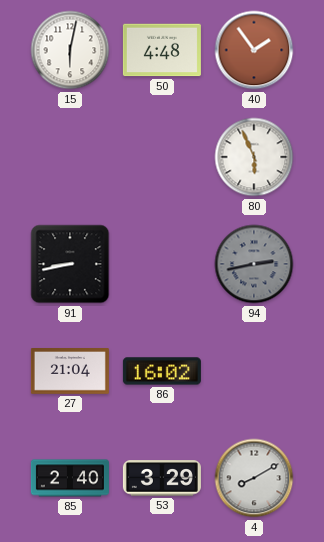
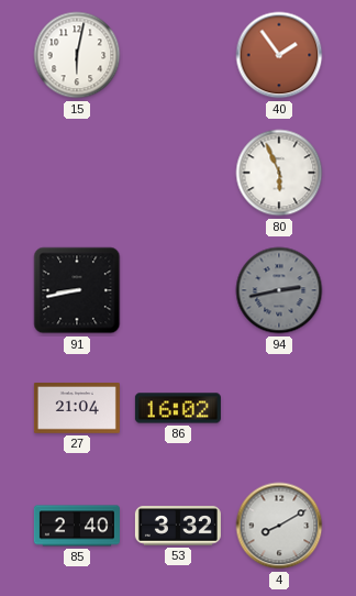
50: 4:48 -> none
53: 3:29 -> 3:32
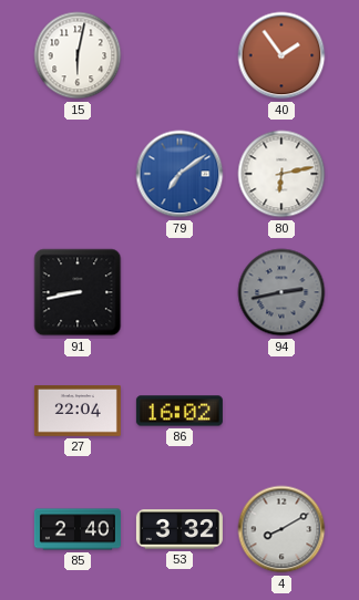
79: none -> 7:09
80: 5:56 -> 6:13
27: 21:04 -> 22:04
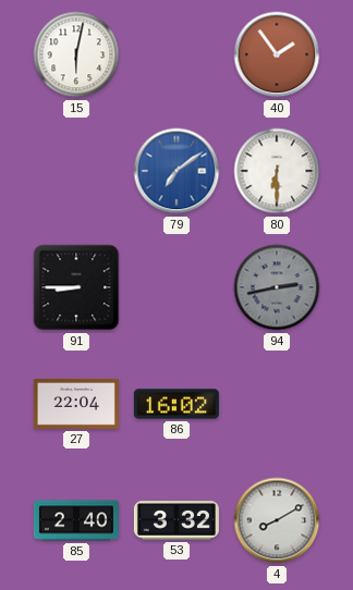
80: 6:13 -> 6:30
91: 8:43 -> 8:45
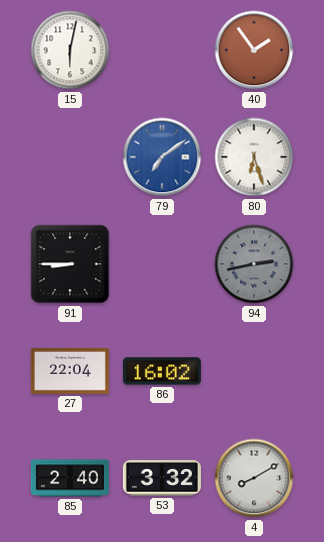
80: 6:30 -> 6:27
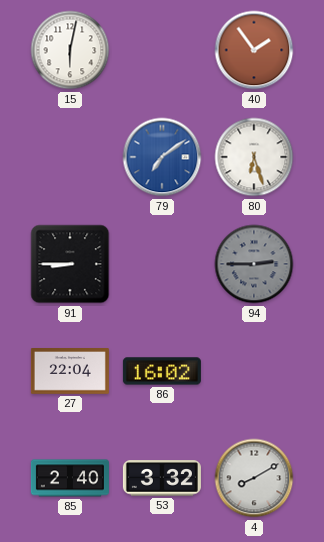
94: 2:43 -> 2:45
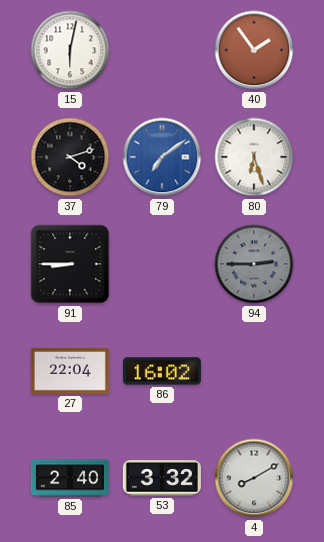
37: none -> 4:12
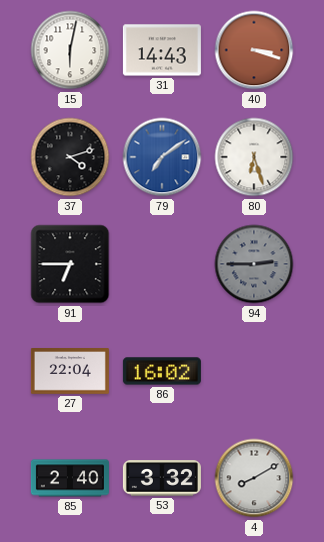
31: none -> 14:43
40: 1:54 -> 3:18
91: 8:45 -> 6:45
